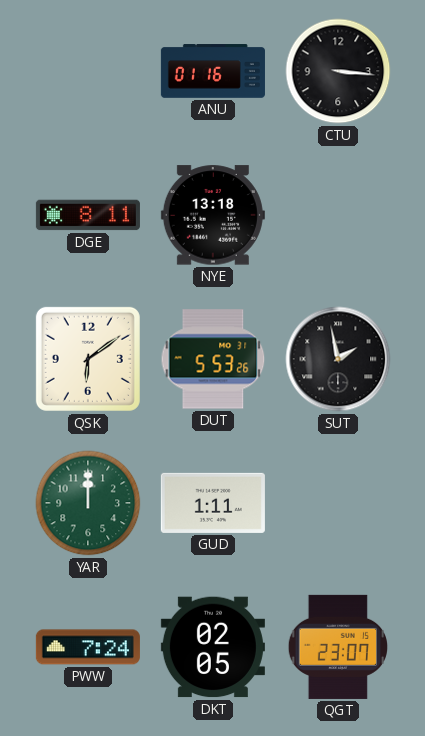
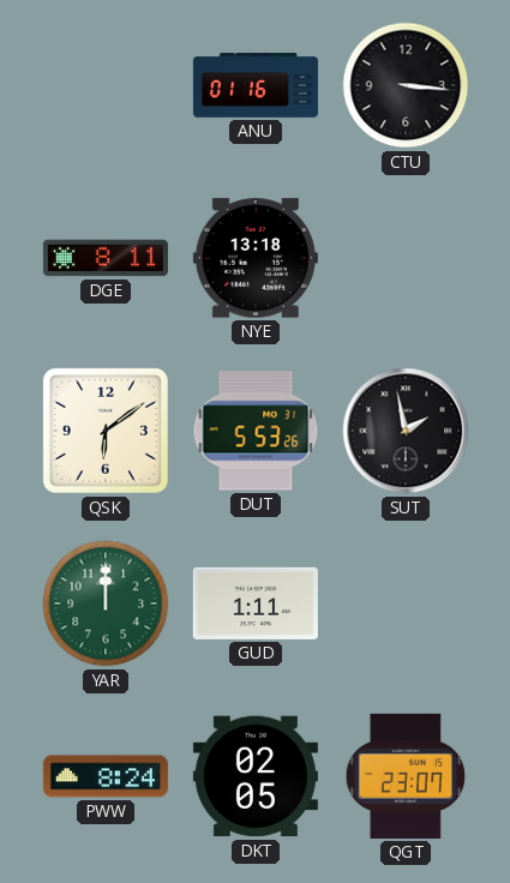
PWW: 7:24 -> 8:24
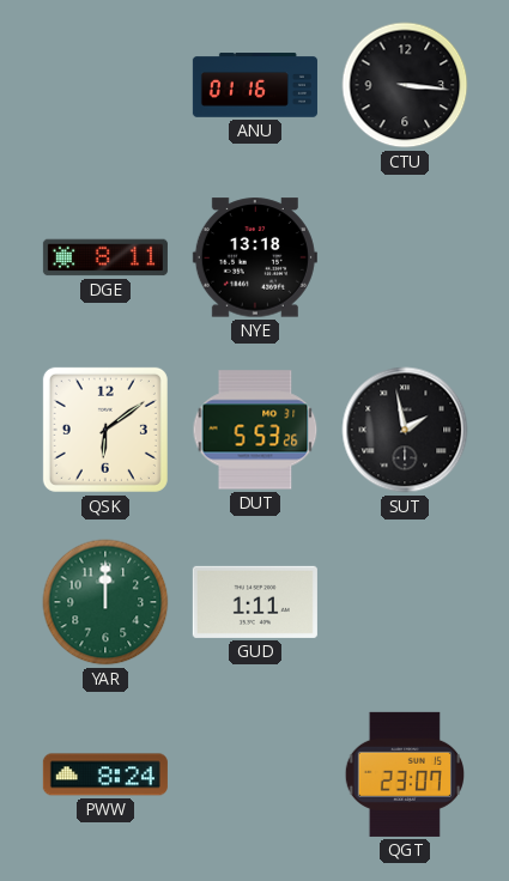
DKT: 02:05 -> none
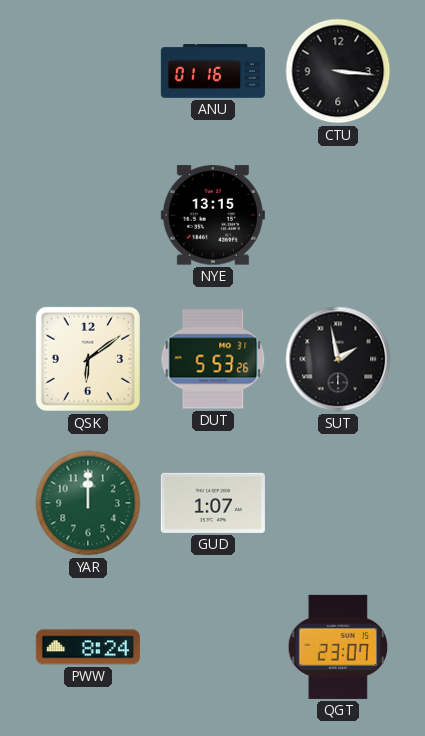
DGE: 8:11 -> none
NYE: 13:18 -> 13:15
GUD: 1:11 -> 1:07
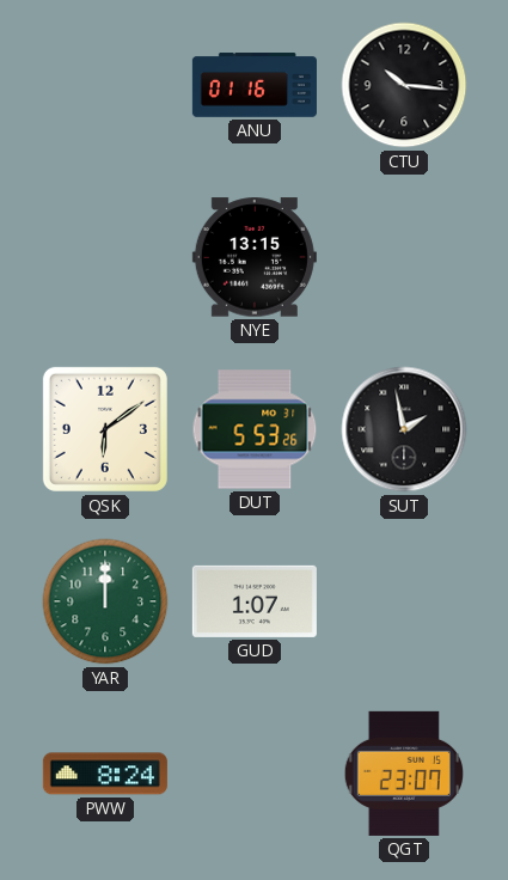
CTU: 3:16 -> 10:16
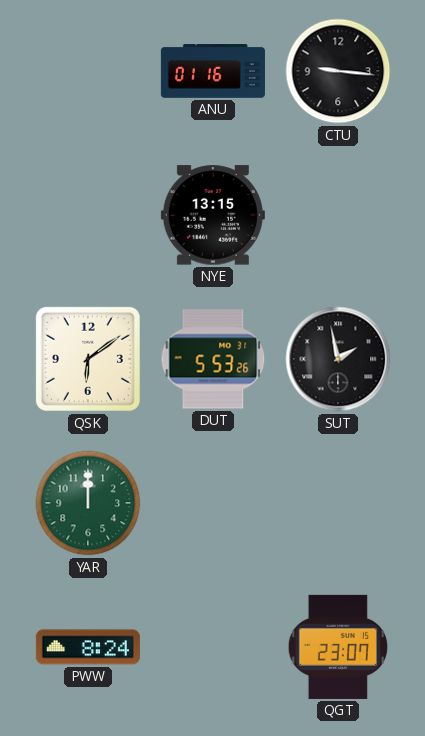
CTU: 10:16 -> 9:16
GUD: 1:07 -> none
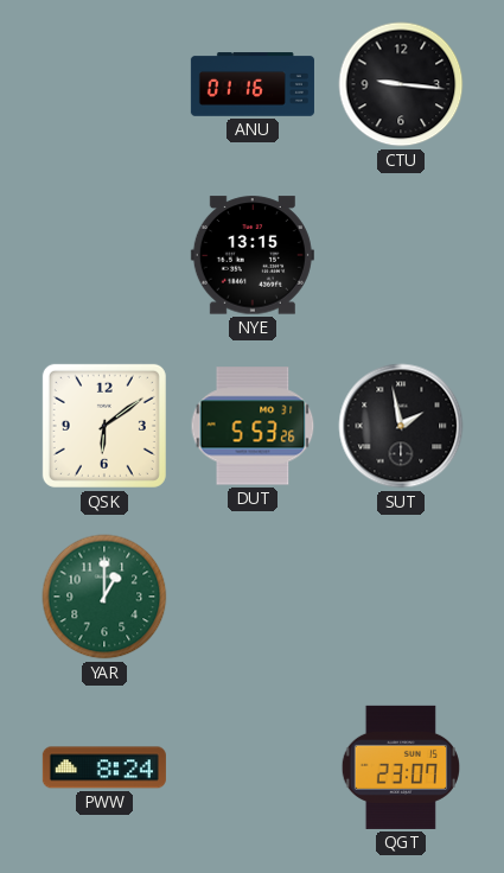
YAR: 12:00 -> 1:00
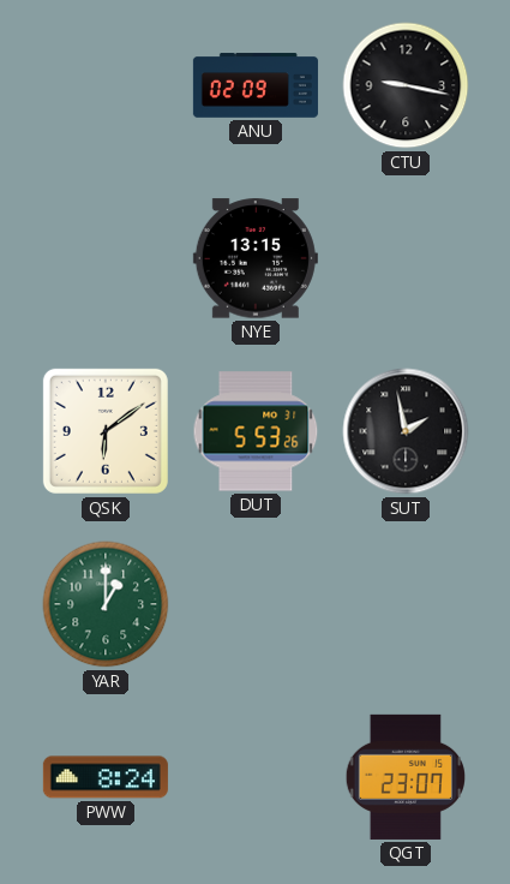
ANU: 01:16 -> 02:09
CTU: 9:16 -> 9:17
